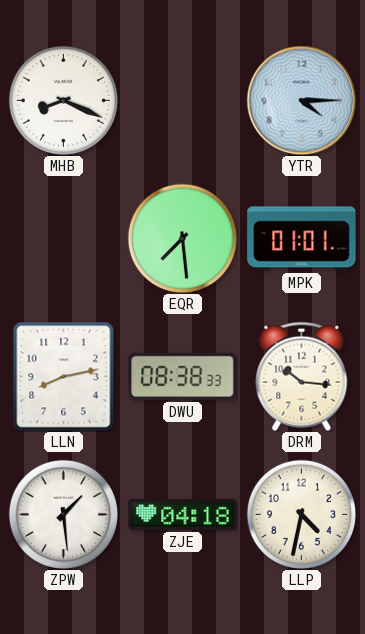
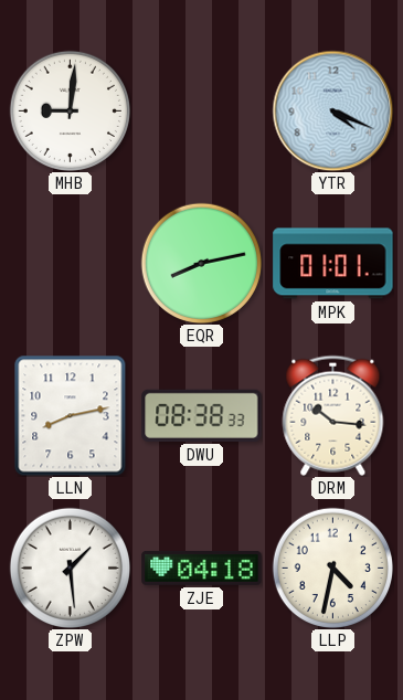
MHB: 8:19 -> 9:01
YTR: 4:15 -> 4:19
EQR: 7:29 -> 8:13
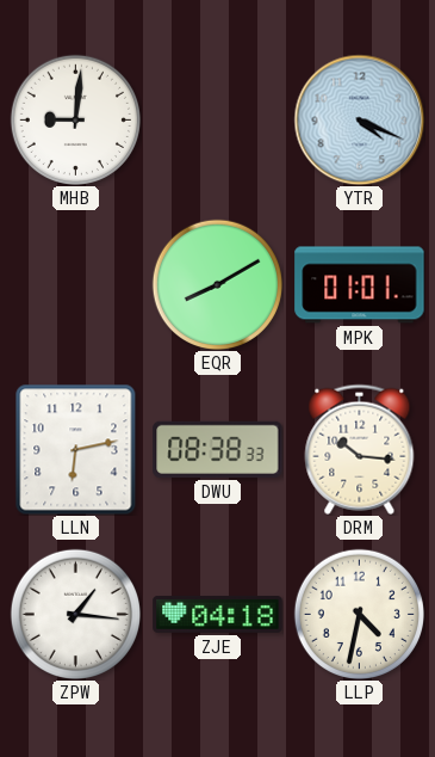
EQR: 8:13 -> 8:10
LLN: 8:13 -> 6:13
ZPW: 1:29 -> 1:16
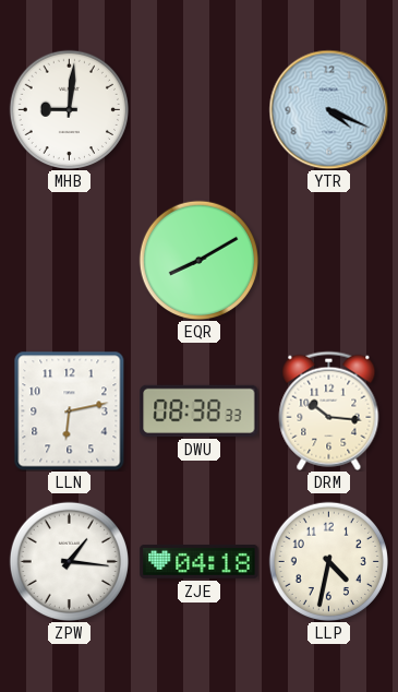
MPK: 01:01 -> none
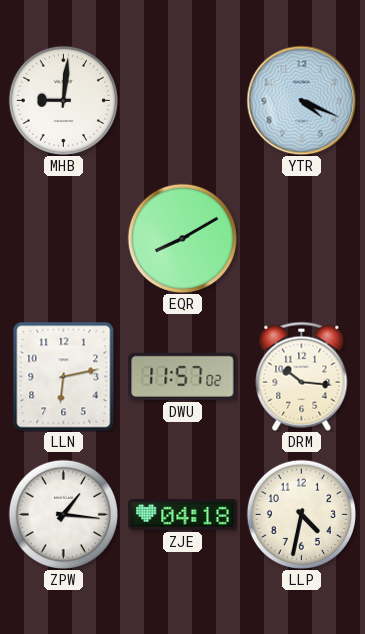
DWU: 08:38 -> 11:57
